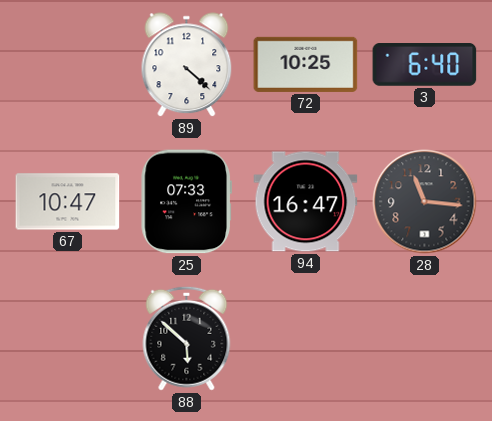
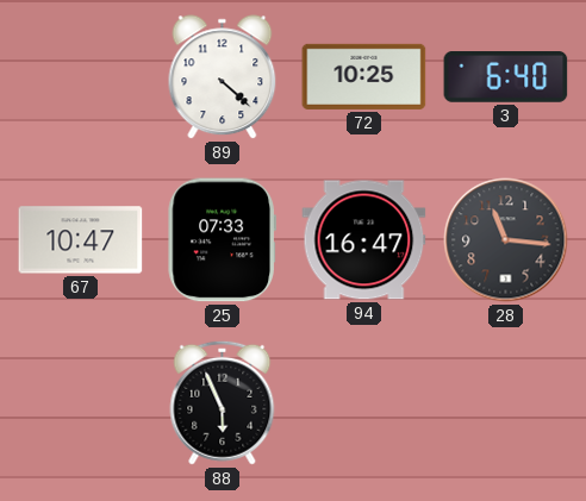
88: 5:52 -> 5:56
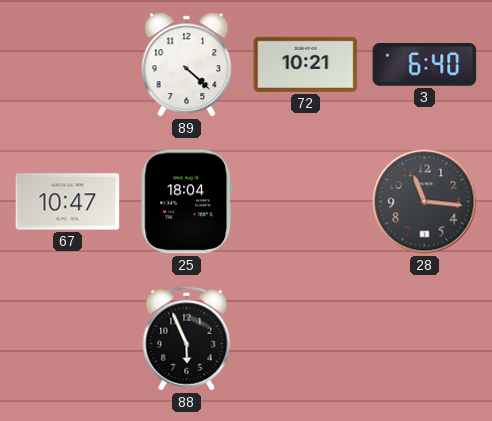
72: 10:25 -> 10:21
25: 07:33 -> 18:04
94: 16:47 -> none
